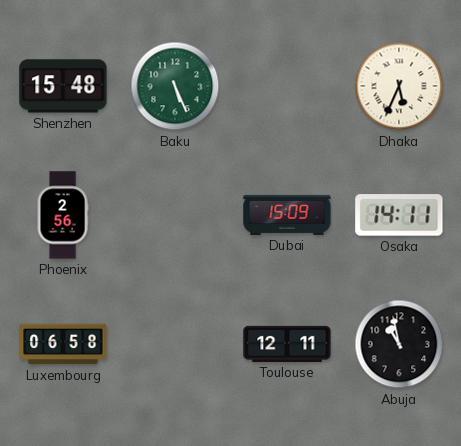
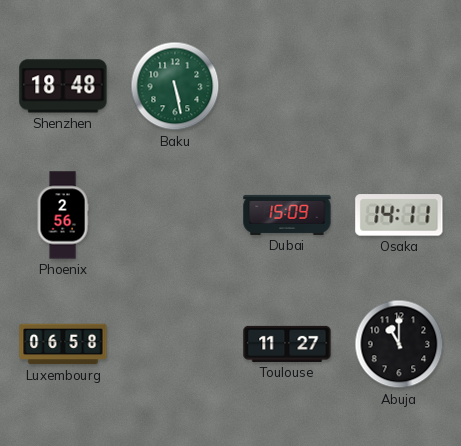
Shenzhen: 15:48 -> 18:48
Baku: 5:26 -> 5:28
Dhaka: 5:34 -> none
Toulouse: 12:11 -> 11:27
Abuja: 10:58 -> 11:00
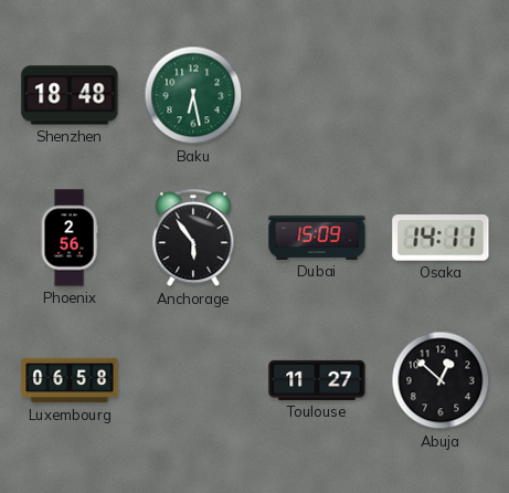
Baku: 5:28 -> 6:28
Anchorage: none -> 5:54
Abuja: 11:00 -> 12:52
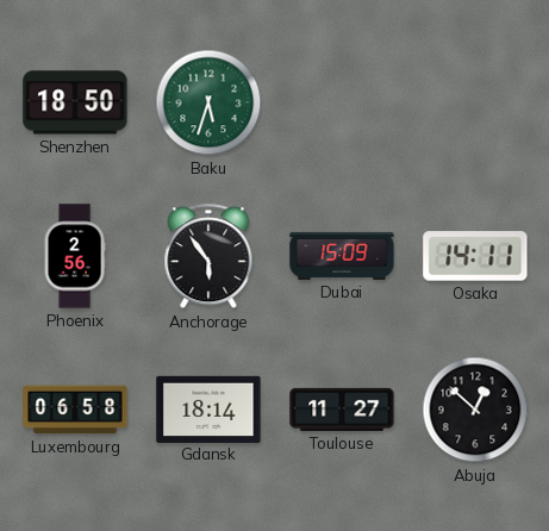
Shenzhen: 18:48 -> 18:50
Baku: 6:28 -> 5:33
Gdansk: none -> 18:14
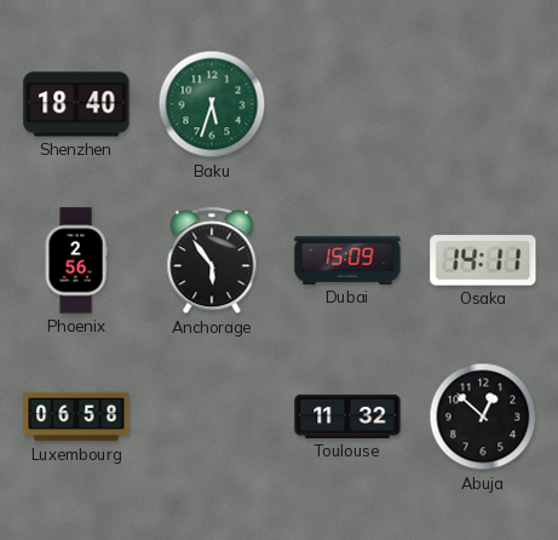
Shenzhen: 18:50 -> 18:40
Gdansk: 18:14 -> none
Toulouse: 11:27 -> 11:32
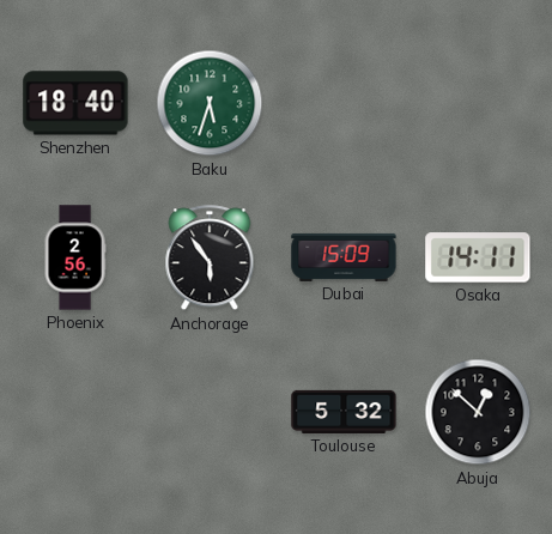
Luxembourg: 06:58 -> none
Toulouse: 11:32 -> 5:32
